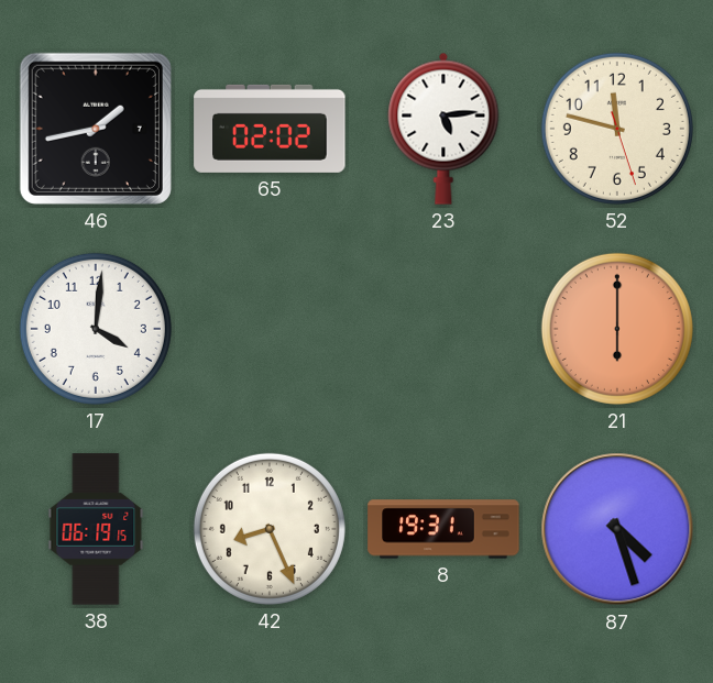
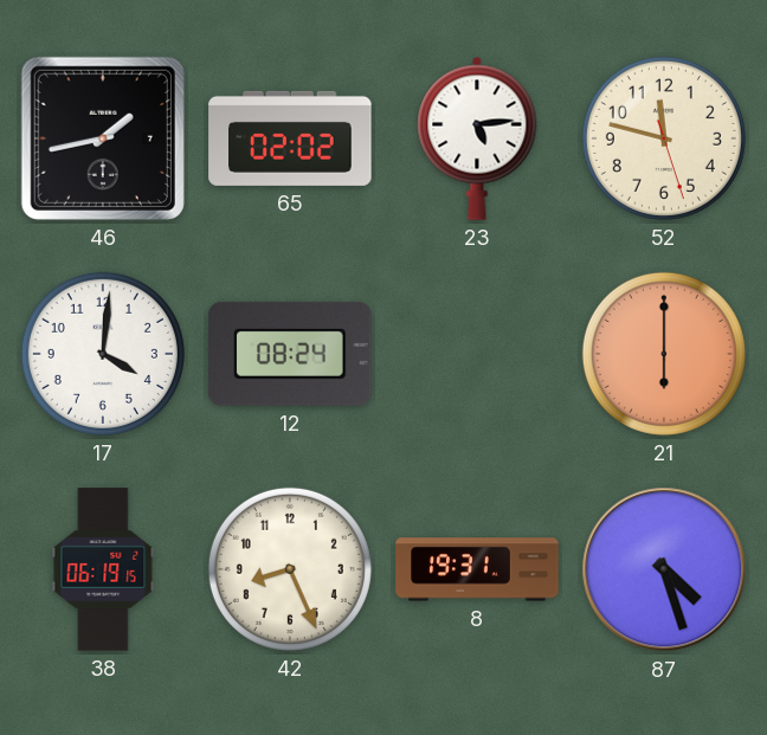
12: none -> 08:24
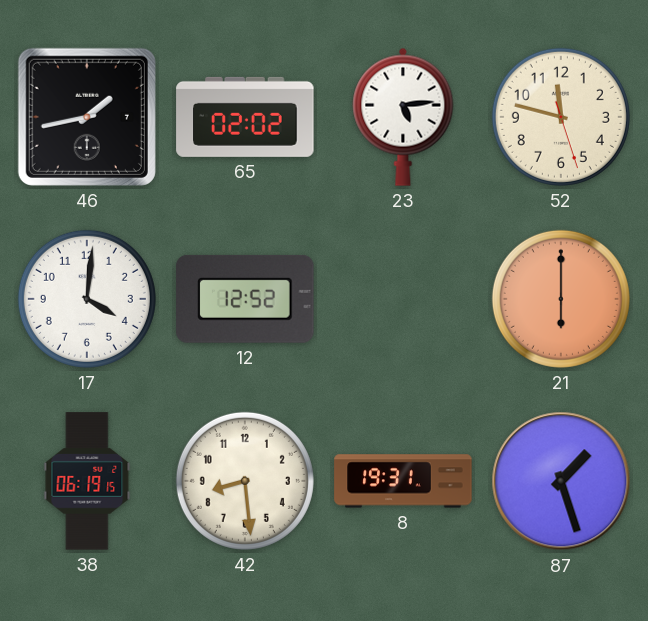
12: 08:24 -> 12:52
42: 8:26 -> 8:29
87: 4:27 -> 1:27
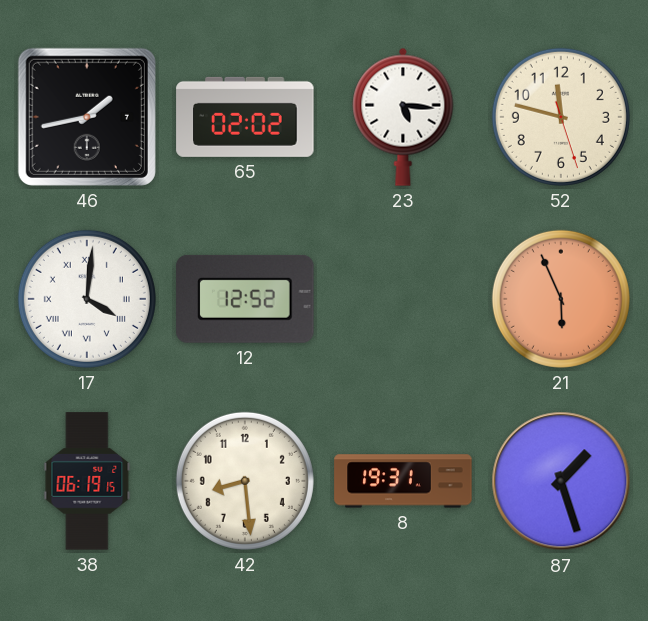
23: 5:14 -> 5:16
17 numerals: Arabic -> Roman
21: 6:00 -> 5:56
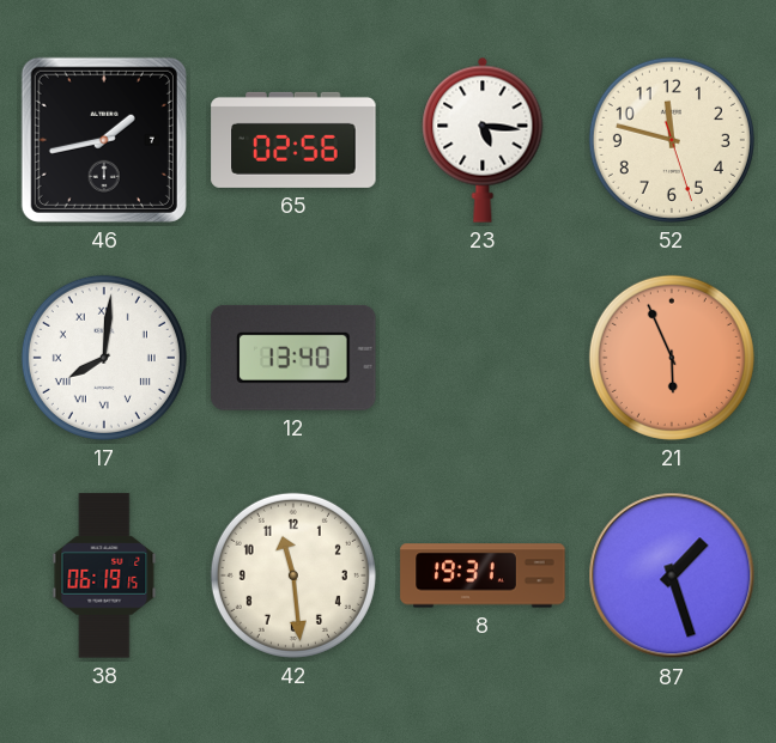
65: 02:02 -> 02:56
17: 4:01 -> 8:01
12: 12:52 -> 13:40
42: 8:29 -> 11:29
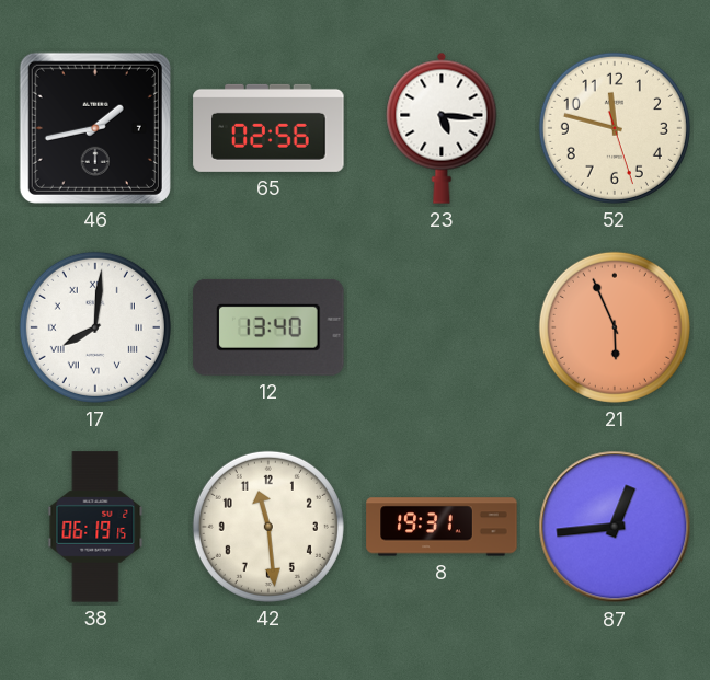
87: 1:27 -> 12:44
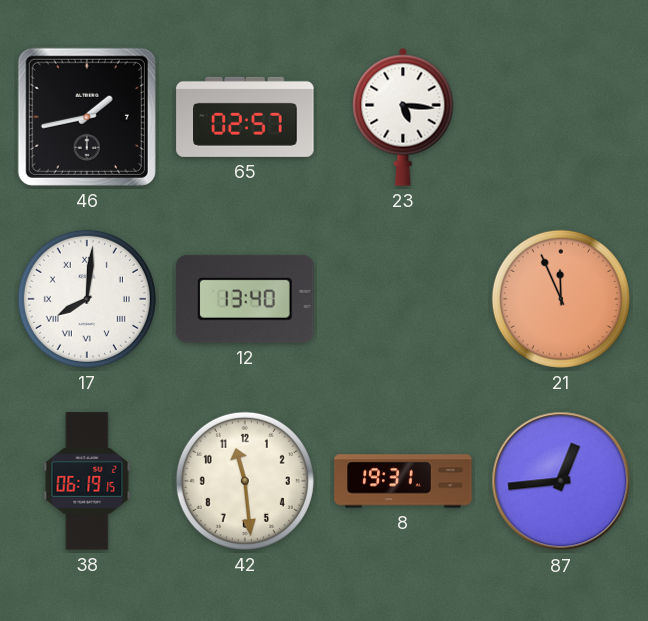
65: 02:56 -> 02:57
52: 11:47 -> none
21: 5:56 -> 11:56
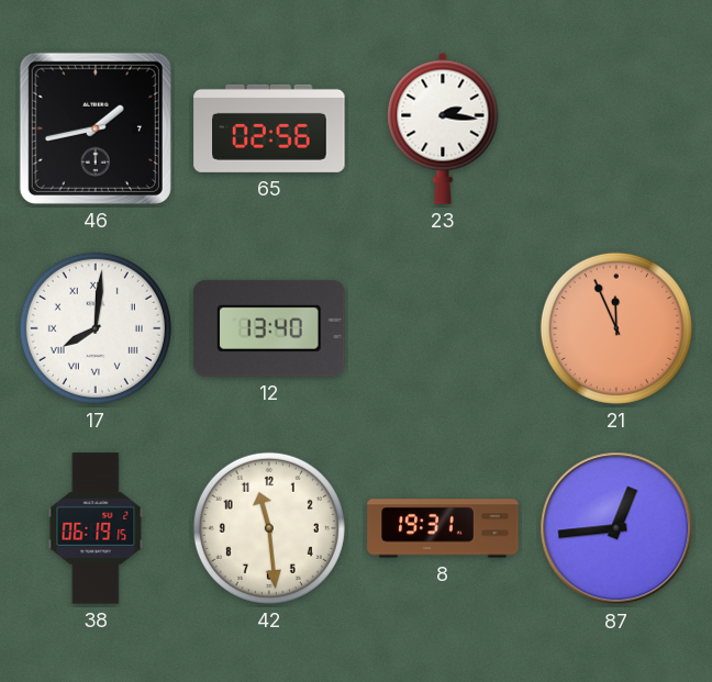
65: 02:57 -> 02:56
23: 5:16 -> 2:16
